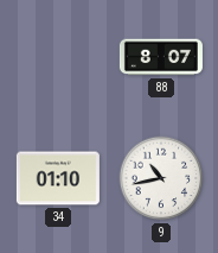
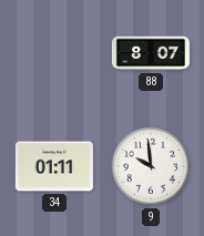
34: 01:10 -> 01:11
9: 10:43 -> 9:59
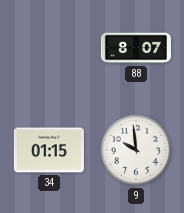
34: 01:11 -> 01:15
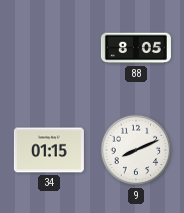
88: 8:07 -> 8:05
9: 9:59 -> 8:11
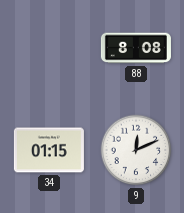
88: 8:05 -> 8:08
9: 8:11 -> 12:11
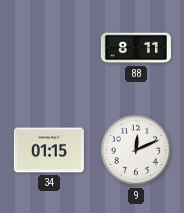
88: 8:08 -> 8:11
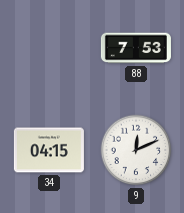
88: 8:11 -> 7:53
34: 01:15 -> 04:15
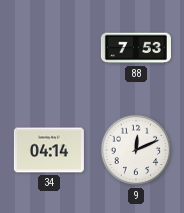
34: 04:15 -> 04:14
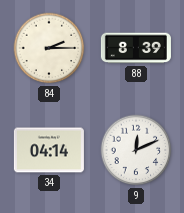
84: none -> 2:15
88: 7:53 -> 8:39
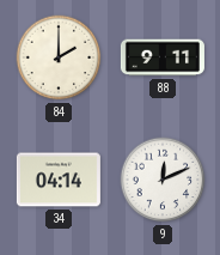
84: 2:15 -> 2:00
88: 8:39 -> 9:11
